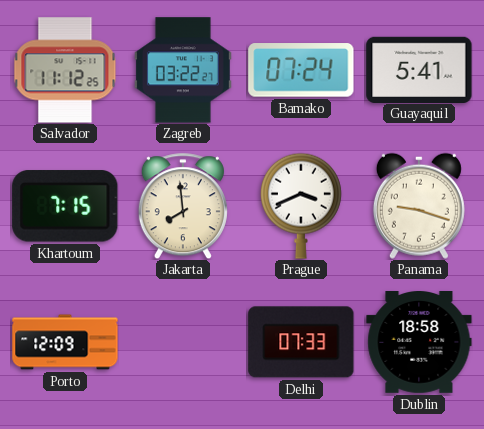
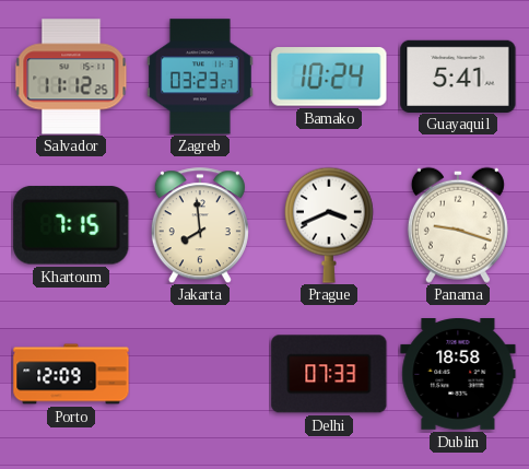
Zagreb: 03:22 -> 03:23
Bamako: 07:24 -> 10:24
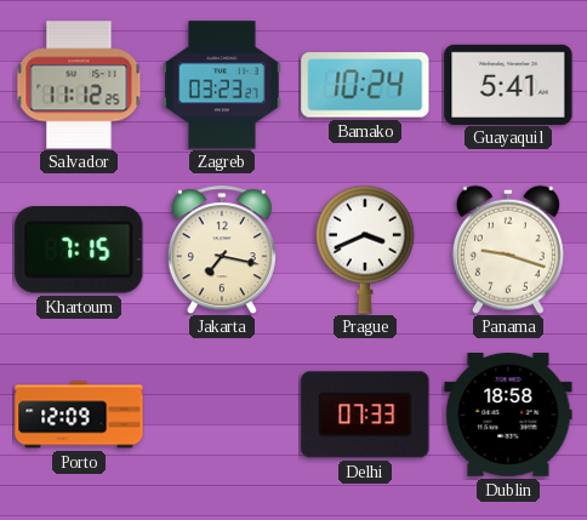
Jakarta: 7:59 -> 7:17
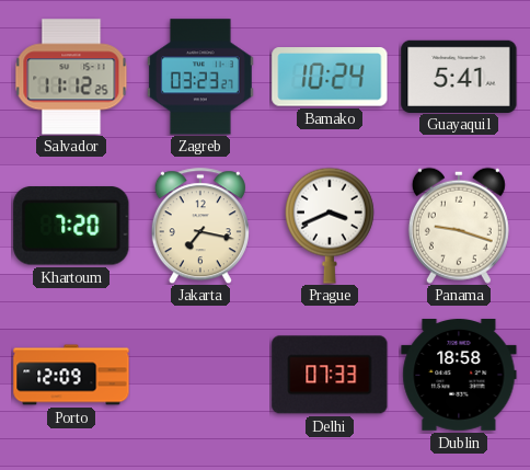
Khartoum: 7:15 -> 7:20
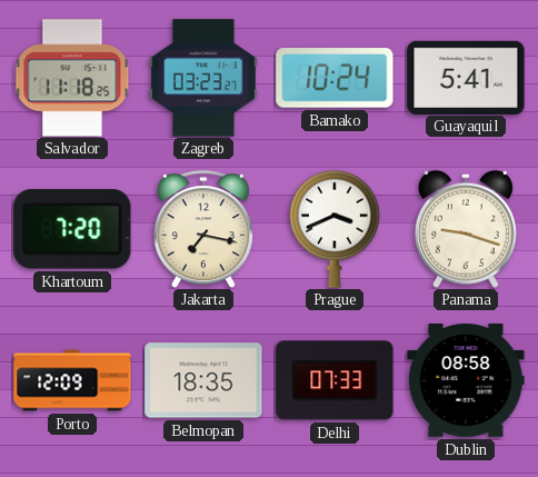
Salvador: 11:12 -> 11:18
Belmopan: none -> 18:35
Dublin: 18:58 -> 08:58
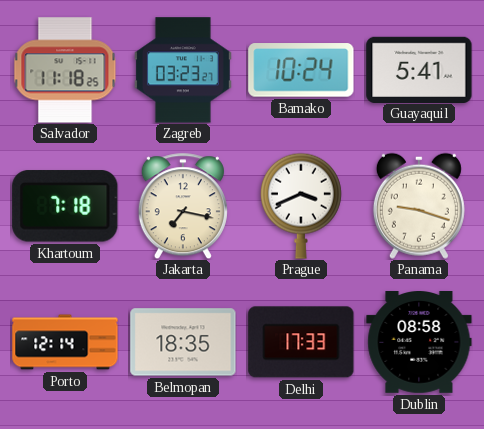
Khartoum: 7:20 -> 7:18
Porto: 12:09 -> 12:14
Delhi: 07:33 -> 17:33
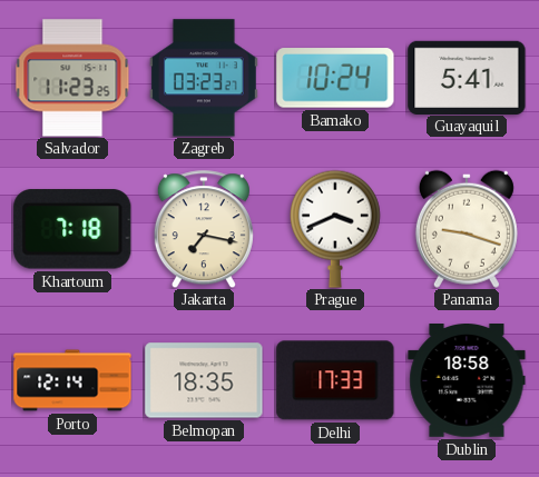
Salvador: 11:18 -> 11:23
Dublin: 08:58 -> 18:58
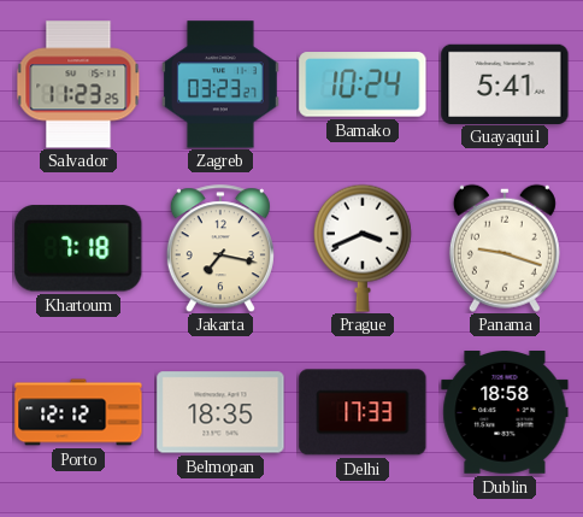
Porto: 12:14 -> 12:12
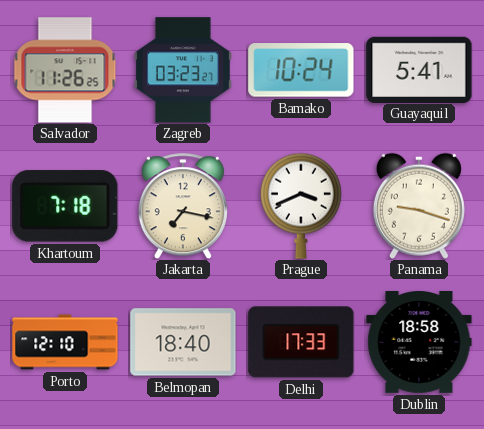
Salvador: 11:23 -> 11:26
Porto: 12:12 -> 12:10
Belmopan: 18:35 -> 18:40
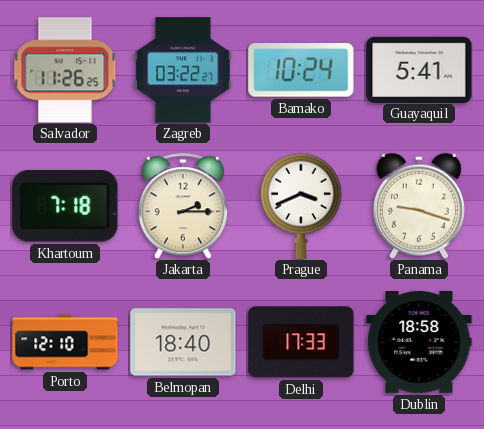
Zagreb: 03:23 -> 03:22
Jakarta: 7:17 -> 2:15
